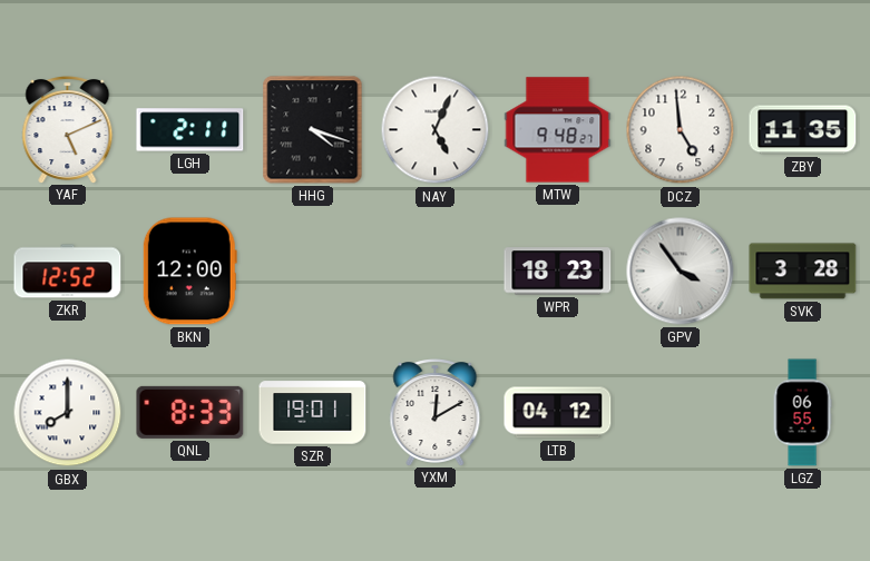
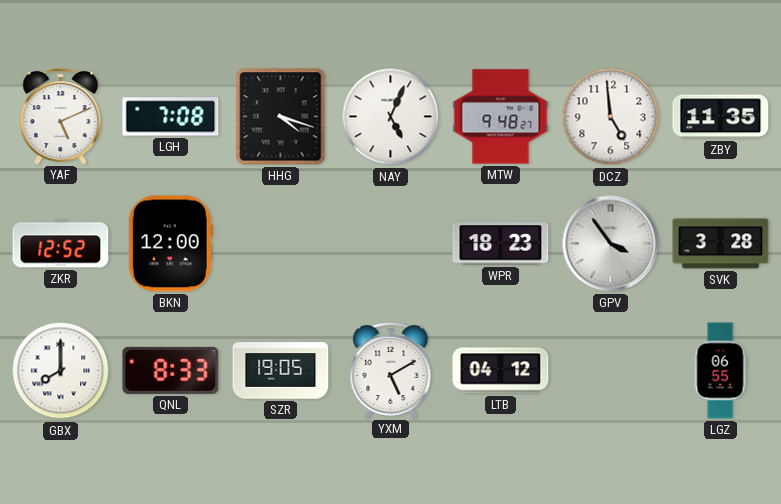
LGH: 2:11 -> 7:08
SZR: 19:01 -> 19:05
YXM: 12:10 -> 5:10
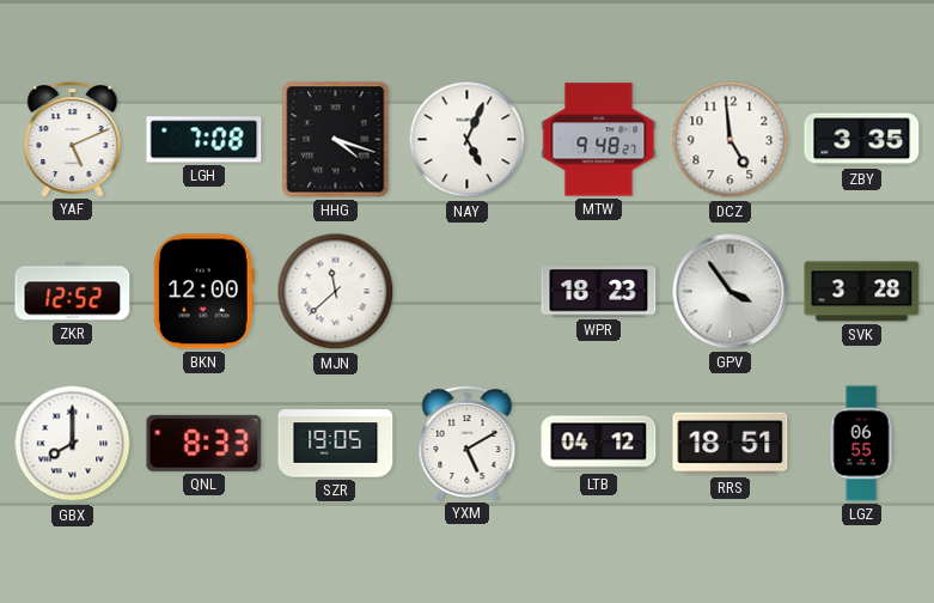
ZBY: 11:35 -> 3:35
MJN: none -> 11:38
RRS: none -> 18:51
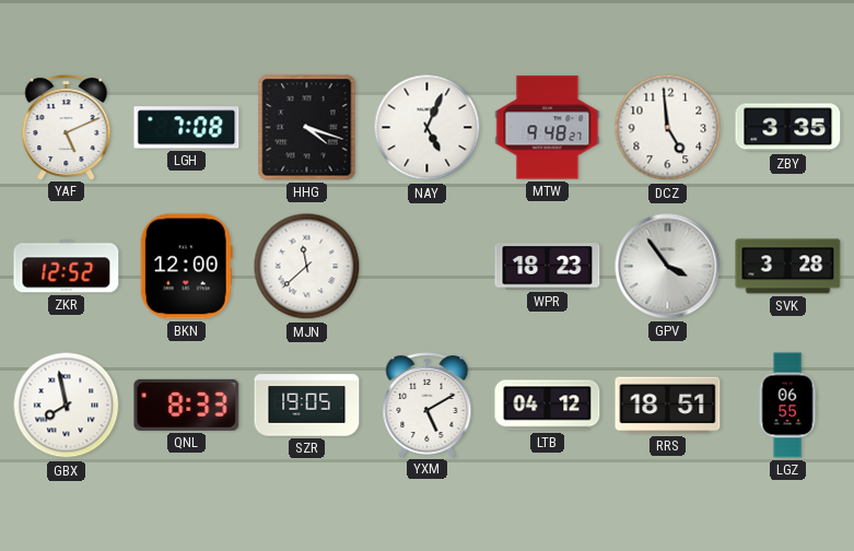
GBX: 8:00 -> 7:58
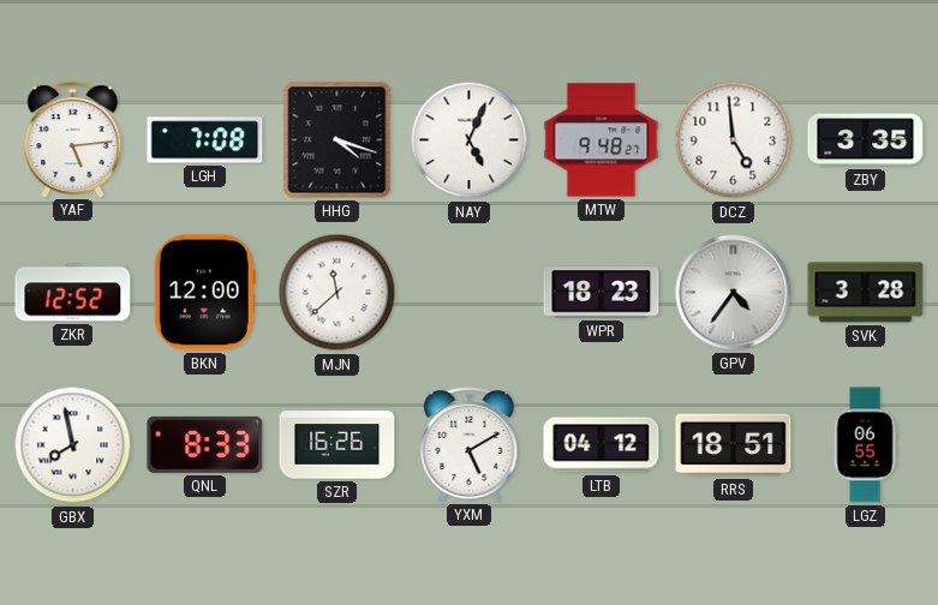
YAF: 5:11 -> 5:14
GPV: 3:54 -> 4:36
SZR: 19:05 -> 16:26
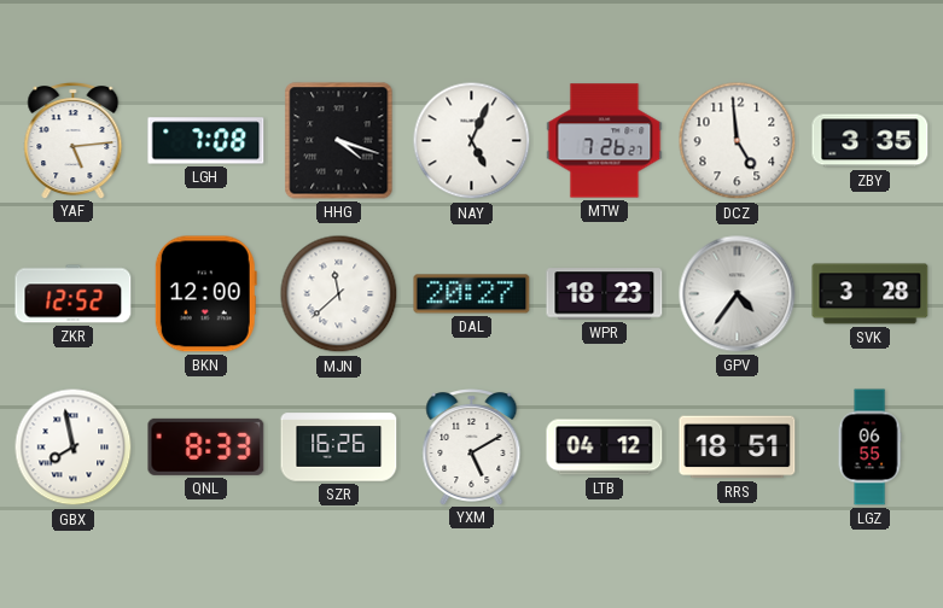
MTW: 9:48 -> 7:26
DAL: none -> 20:27
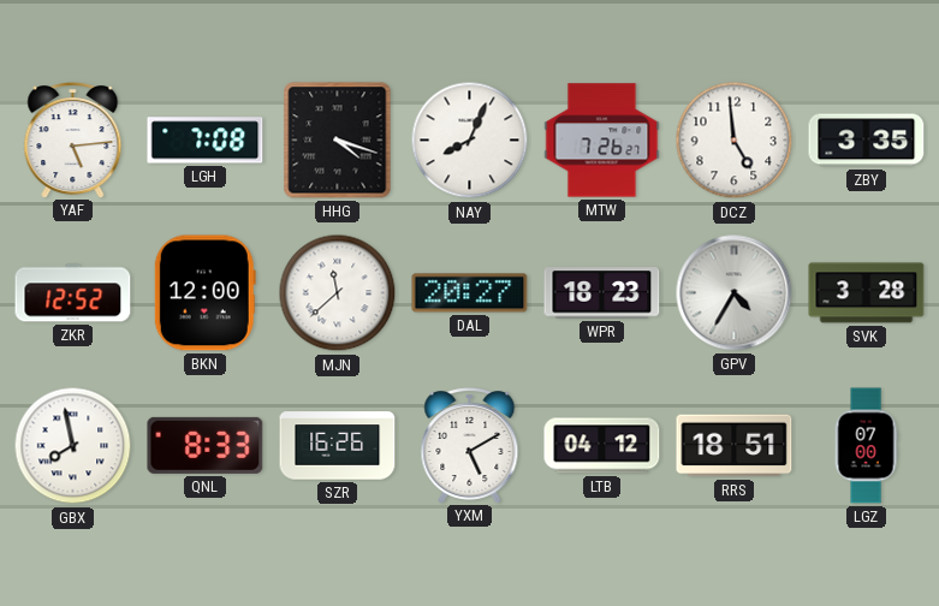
NAY: 5:04 -> 8:04
GPV: 4:36 -> 4:35
LGZ: 06:55 -> 07:00
